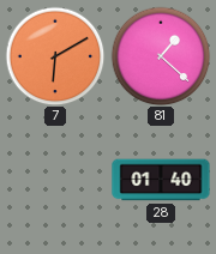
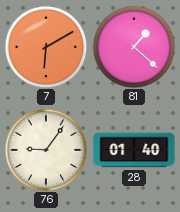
76: none -> 9:06
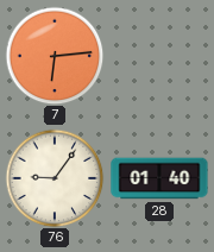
7: 6:10 -> 6:14
81: 1:22 -> none
